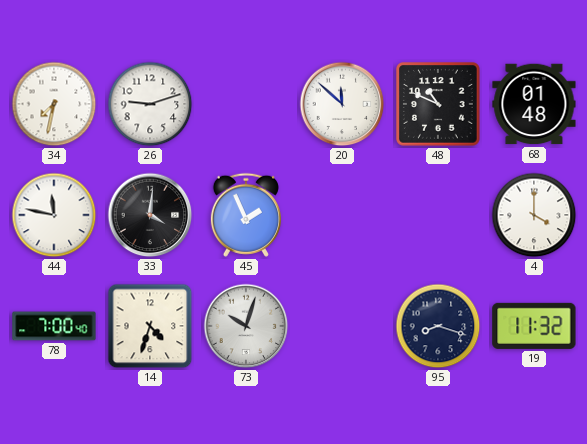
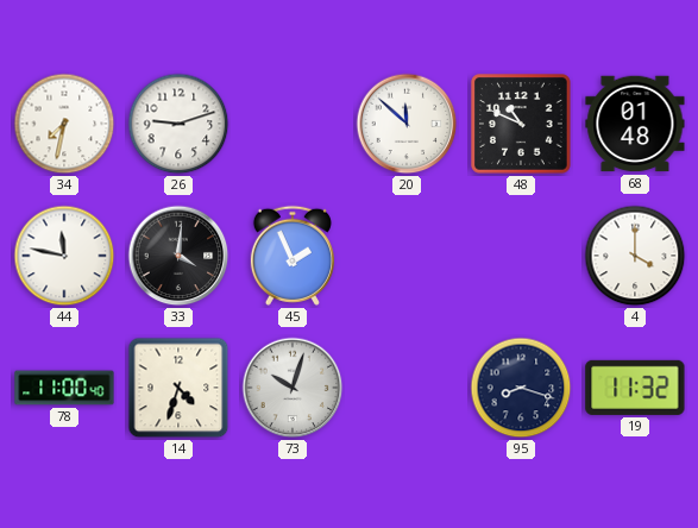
78: 7:00 -> 11:00
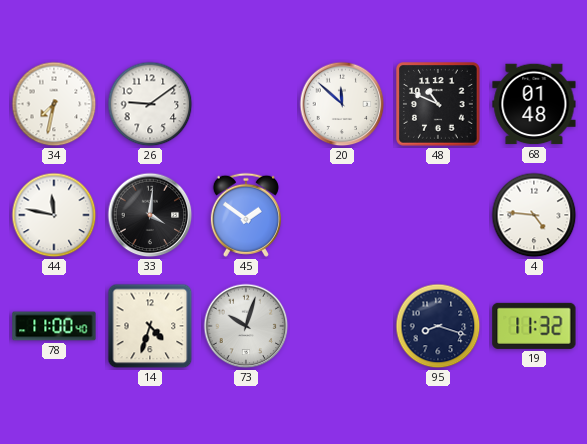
26: 9:12 -> 9:09
45: 1:56 -> 1:51
4: 4:00 -> 4:46
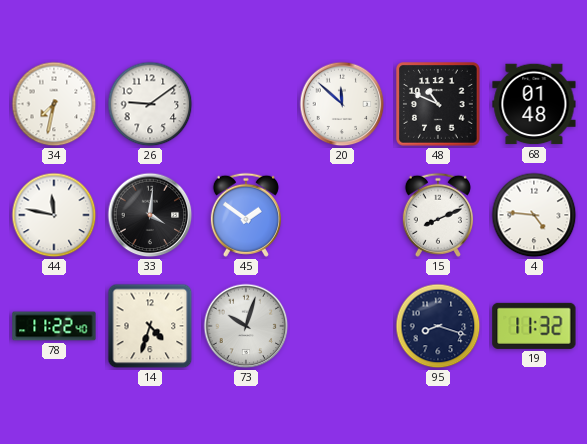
15: none -> 8:11
78: 11:00 -> 11:22
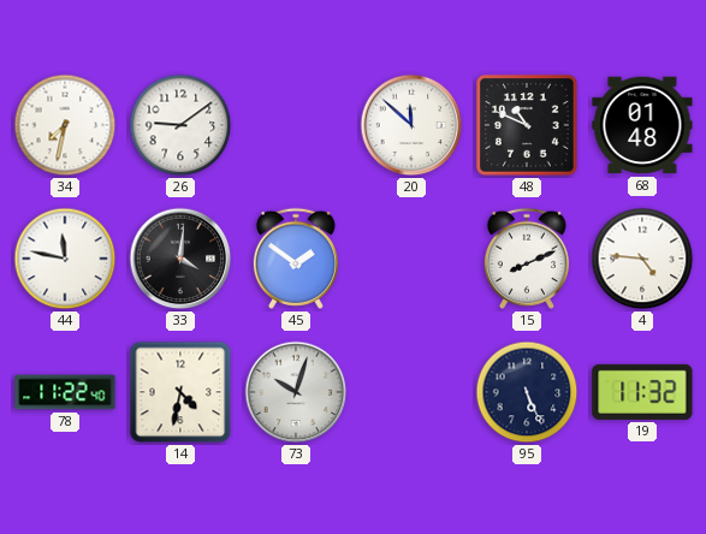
14: 4:33 -> 4:32
95: 8:18 -> 5:26
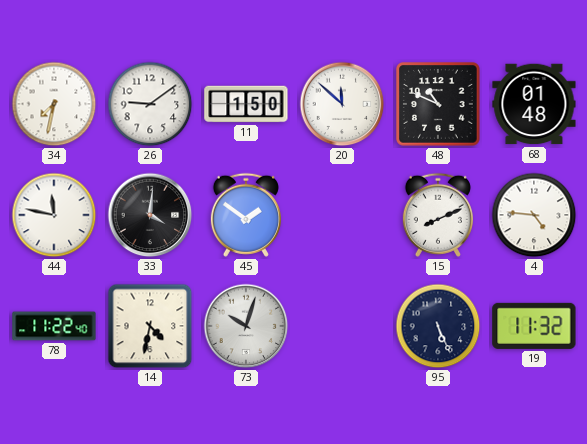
11: none -> 1:50
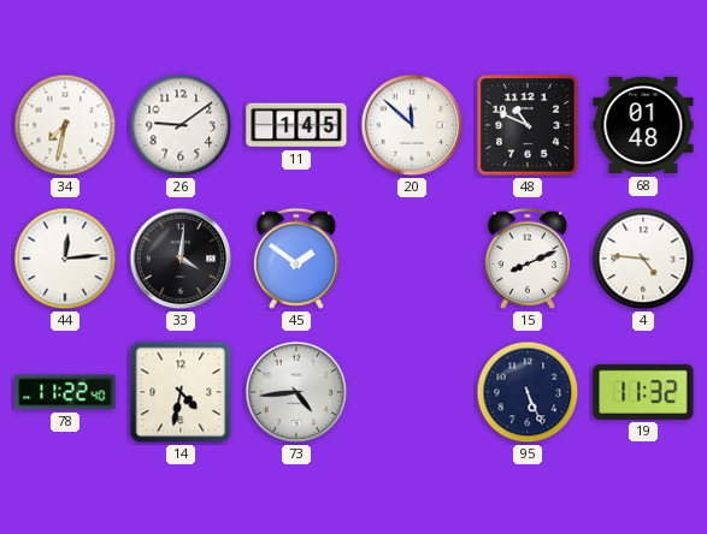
11: 1:50 -> 1:45
44: 11:47 -> 12:14
73: 10:03 -> 4:44
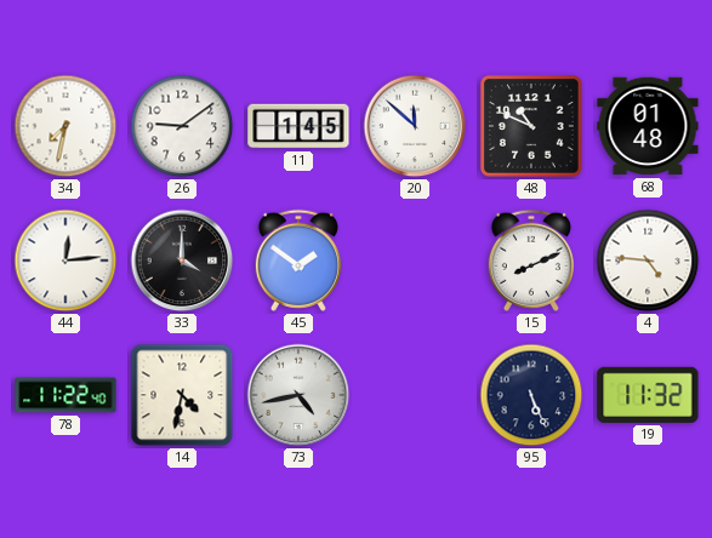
33: 4:01 -> 4:00
73: 4:44 -> 4:43
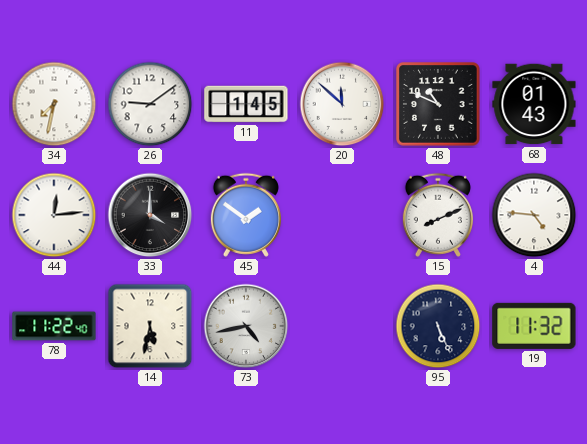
68: 01:48 -> 01:43
14: 4:32 -> 5:32
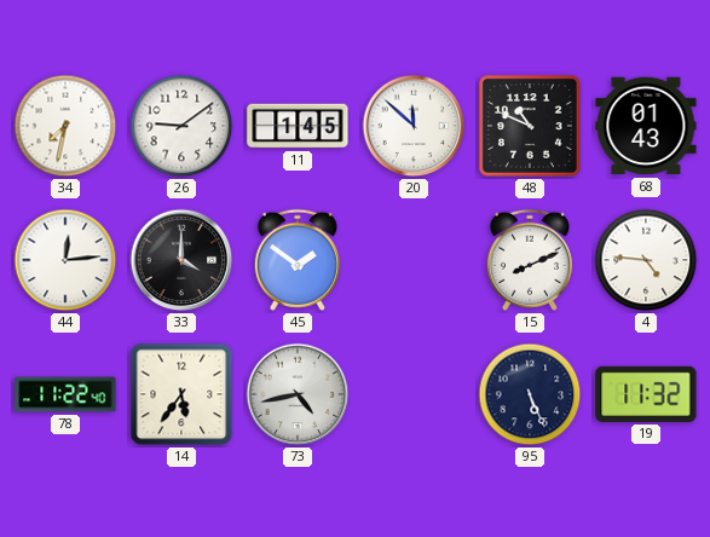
14: 5:32 -> 5:36
